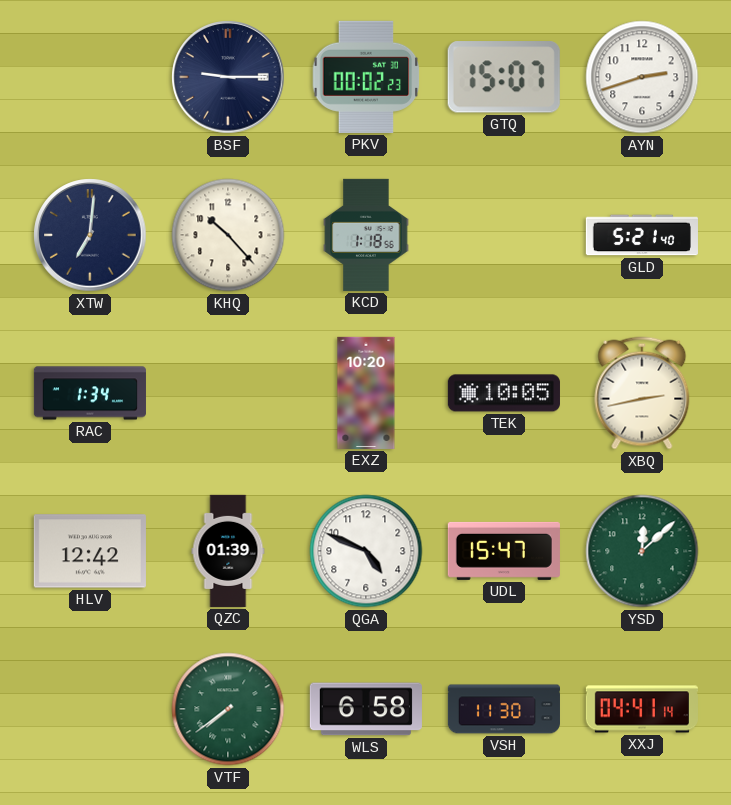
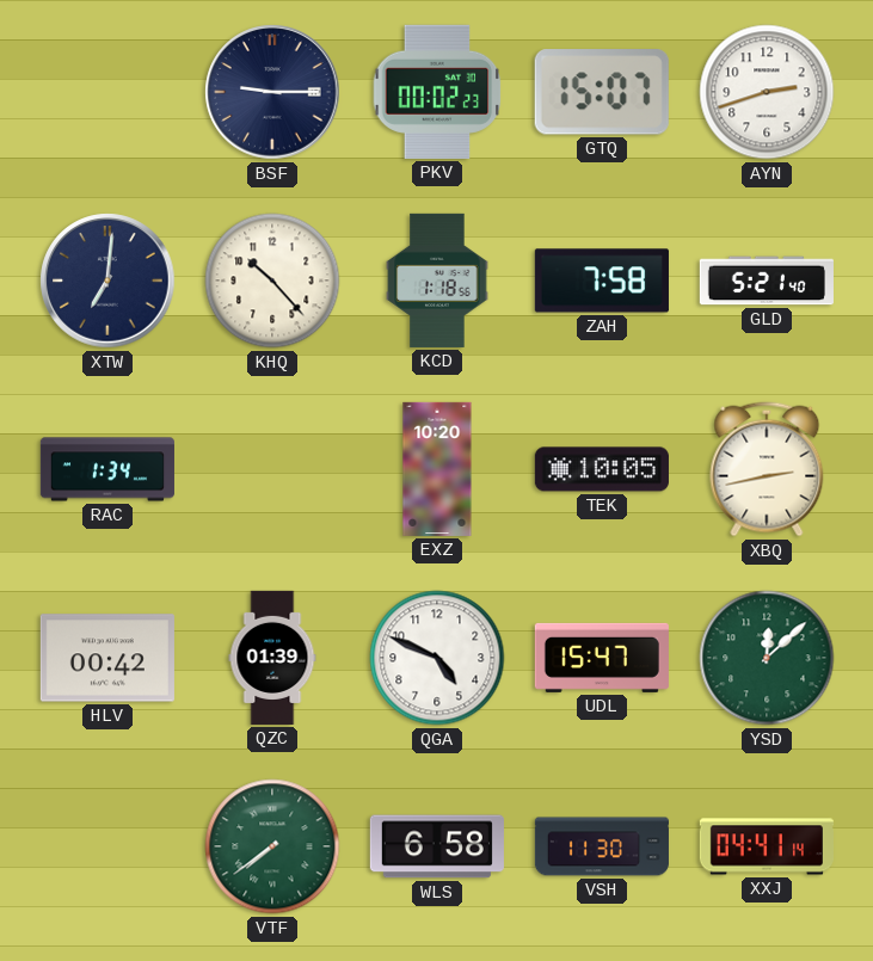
ZAH: none -> 7:58
HLV: 12:42 -> 00:42
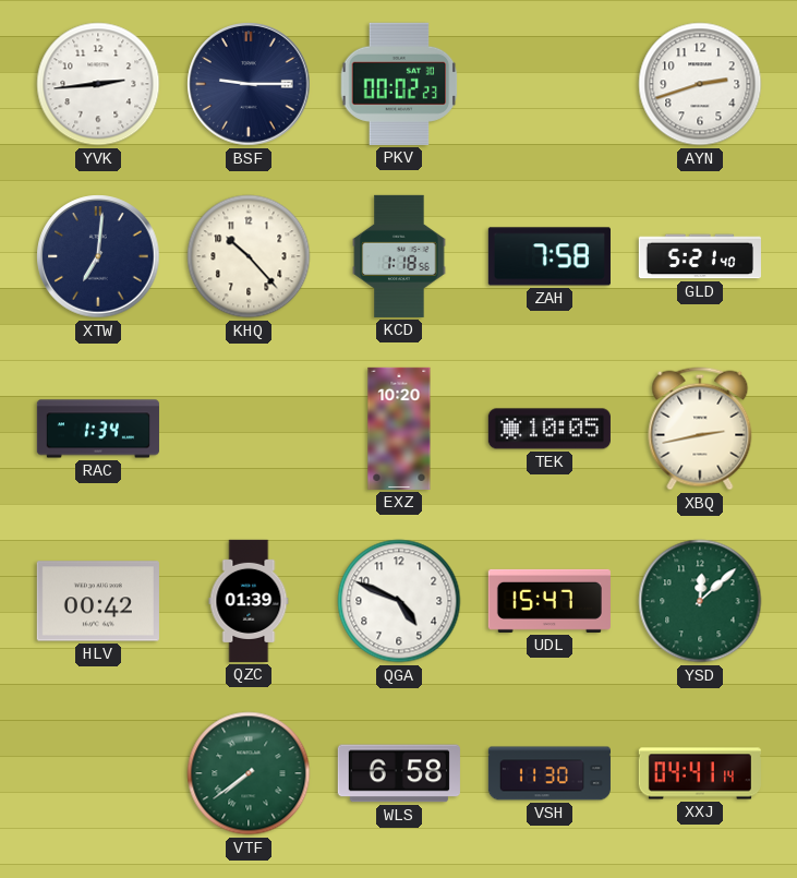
YVK: none -> 2:44
GTQ: 15:07 -> none
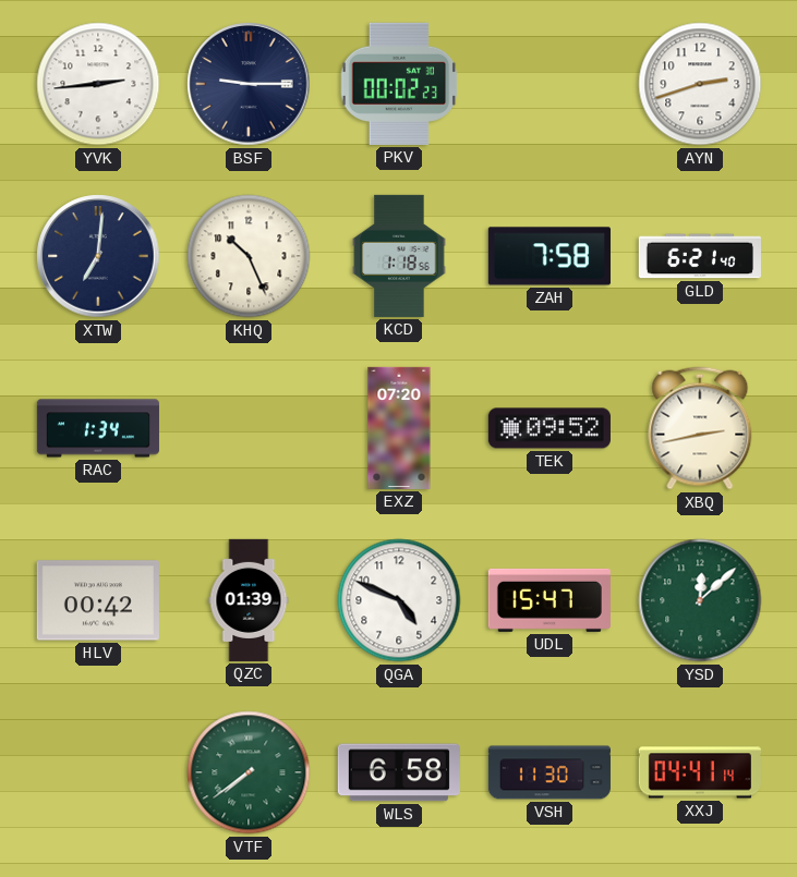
KHQ: 10:23 -> 10:26
GLD: 5:21 -> 6:21
EXZ: 10:20 -> 07:20
TEK: 10:05 -> 09:52
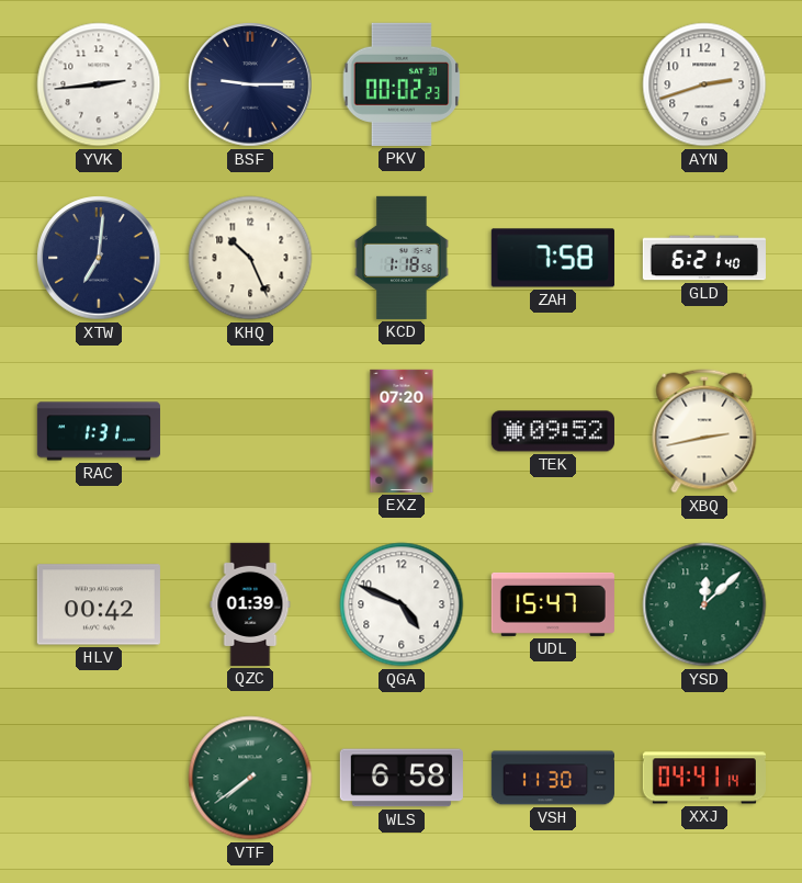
RAC: 1:34 -> 1:31
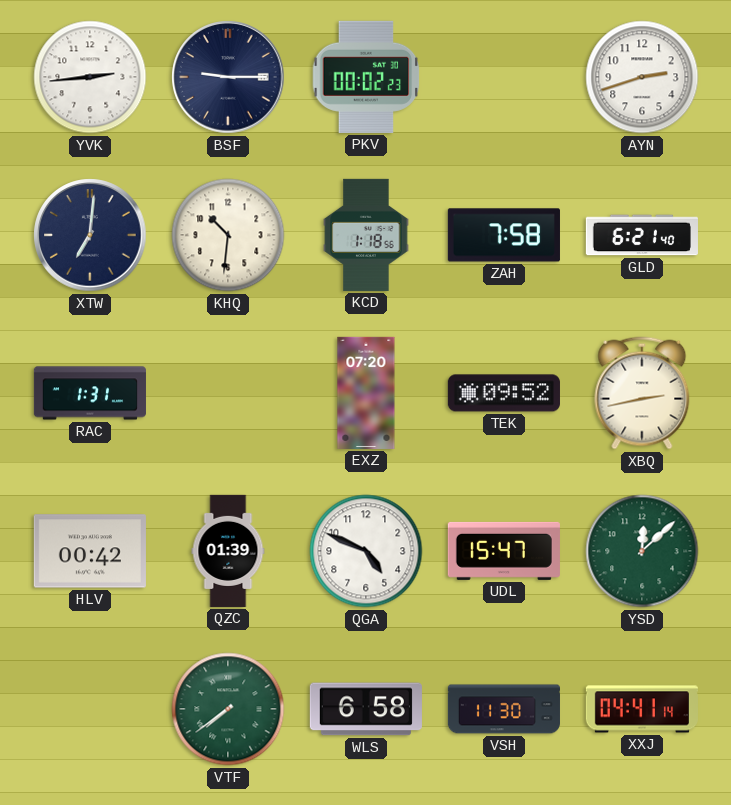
KHQ: 10:26 -> 10:31
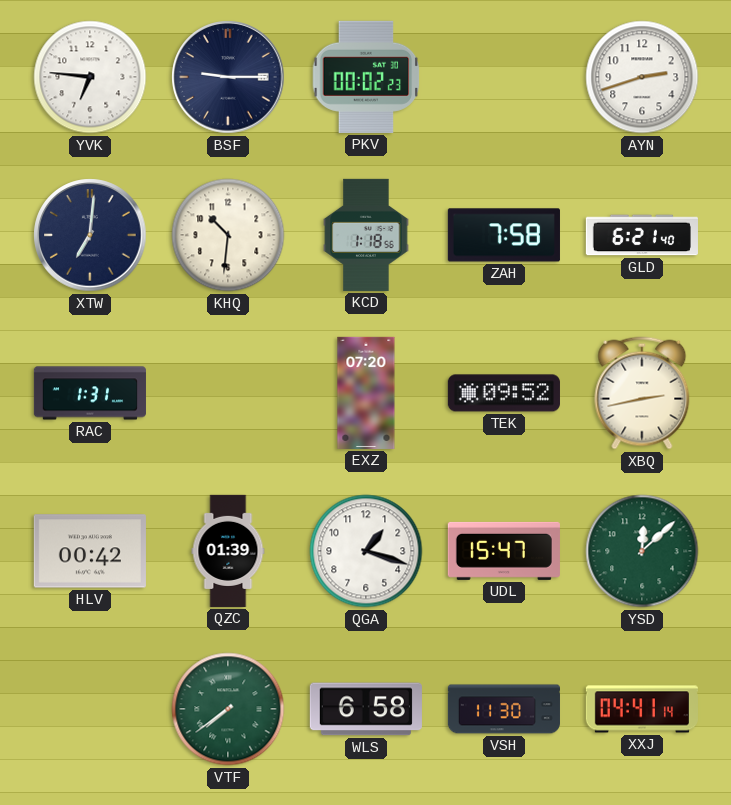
YVK: 2:44 -> 6:46
QGA: 4:49 -> 1:18
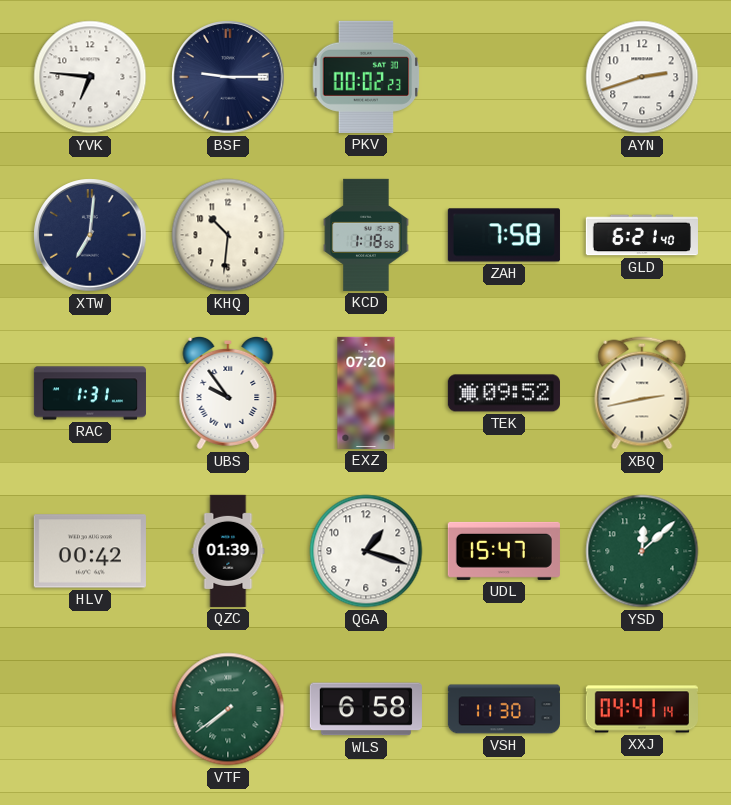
UBS: none -> 9:54
